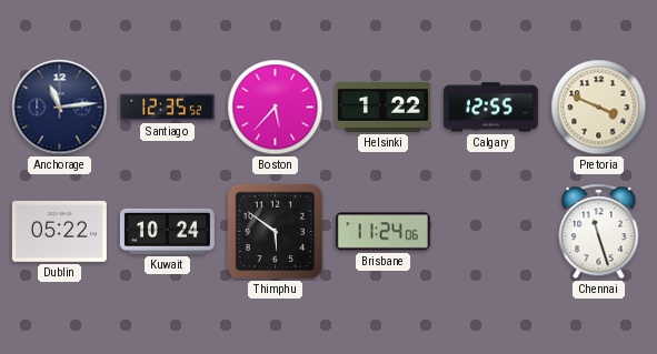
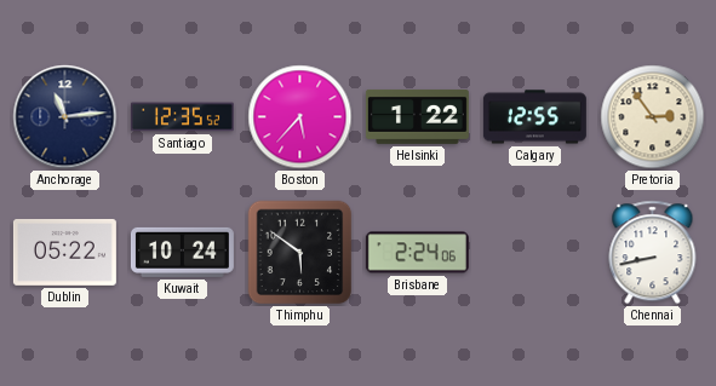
Pretoria: 3:49 -> 2:54
Brisbane: 11:24 -> 2:24
Chennai: 11:27 -> 8:43
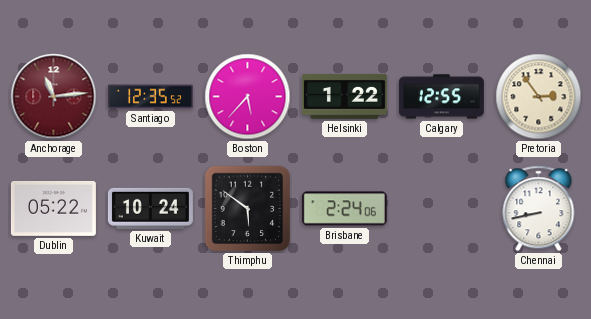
Anchorage dial: navy -> burgundy
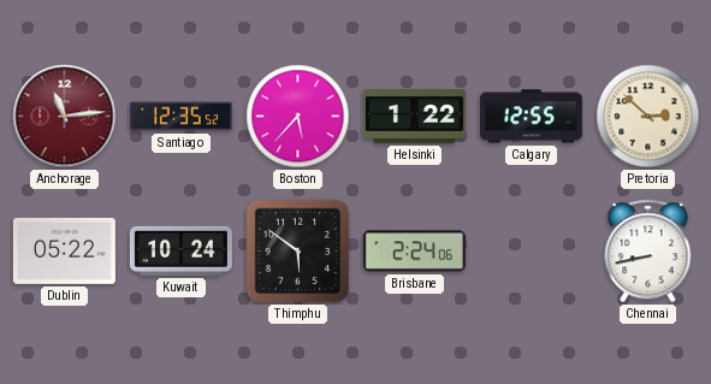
Pretoria: 2:54 -> 2:52
